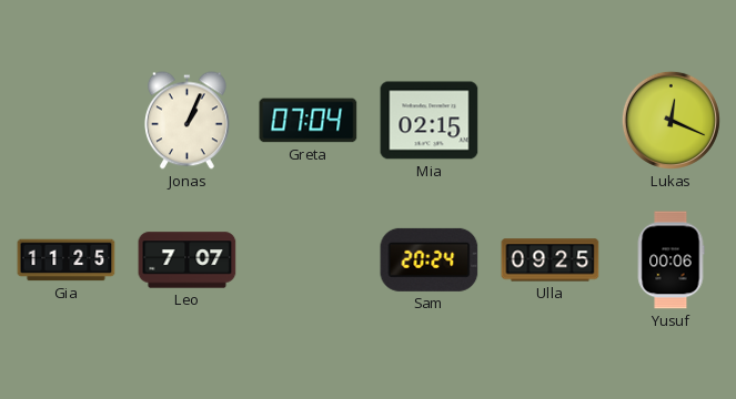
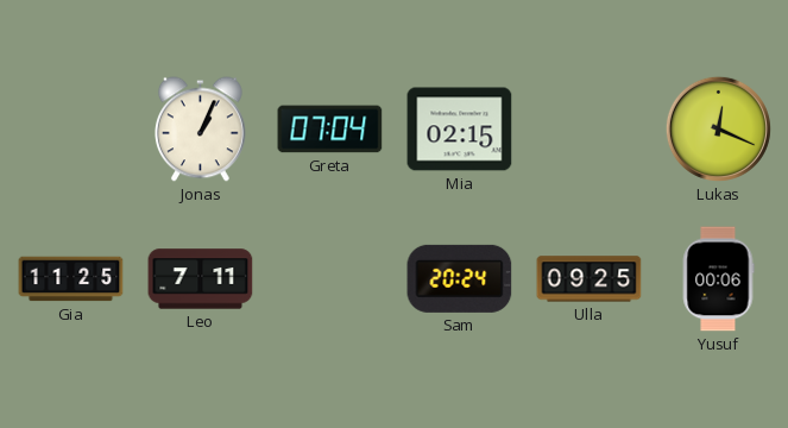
Leo: 7:07 -> 7:11
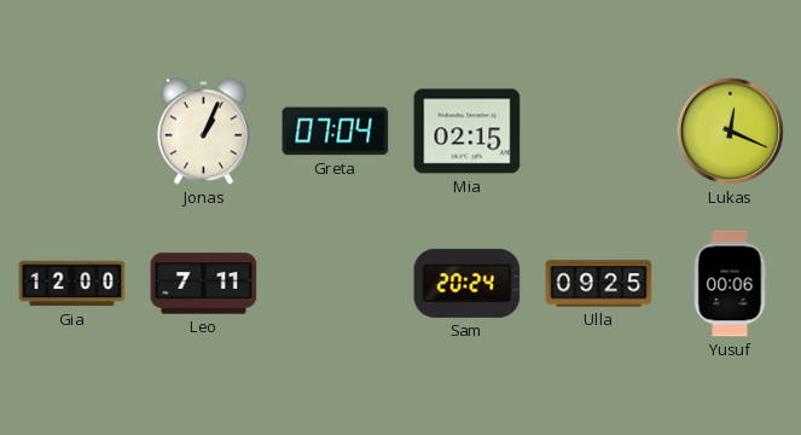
Gia: 11:25 -> 12:00
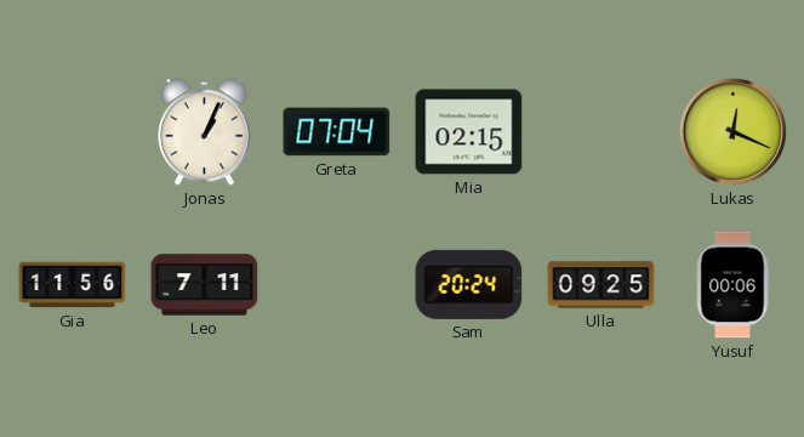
Gia: 12:00 -> 11:56
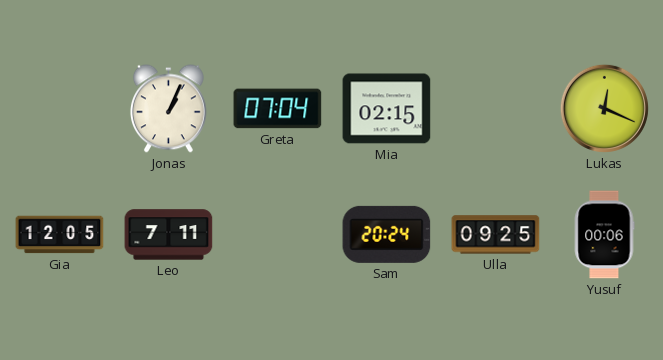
Gia: 11:56 -> 12:05
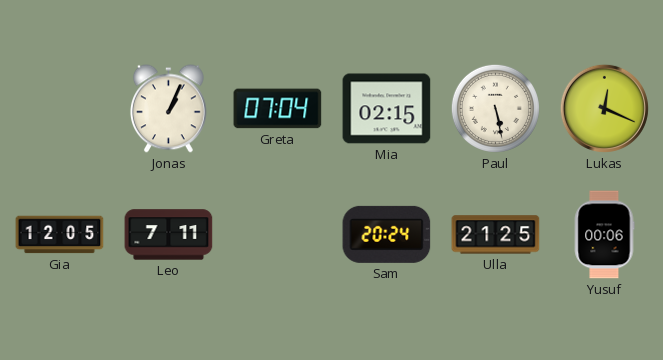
Paul: none -> 5:28
Ulla: 09:25 -> 21:25
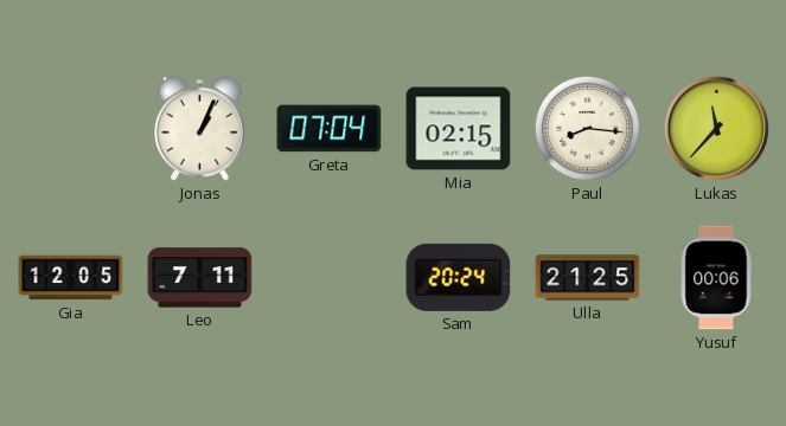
Paul: 5:28 -> 8:16
Lukas: 12:19 -> 11:37
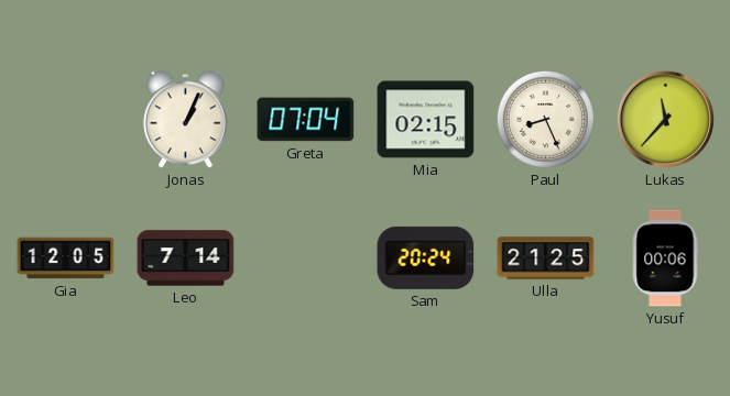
Paul: 8:16 -> 8:26
Leo: 7:11 -> 7:14
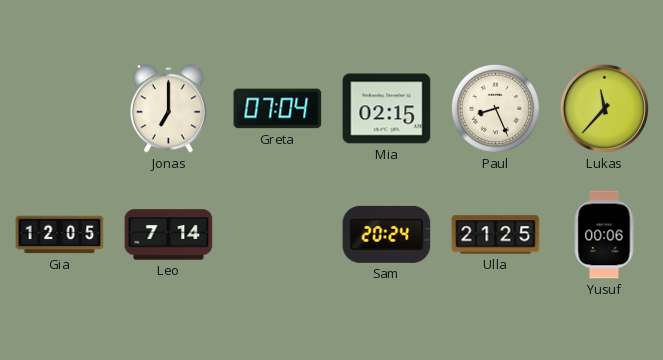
Jonas: 1:04 -> 7:00
